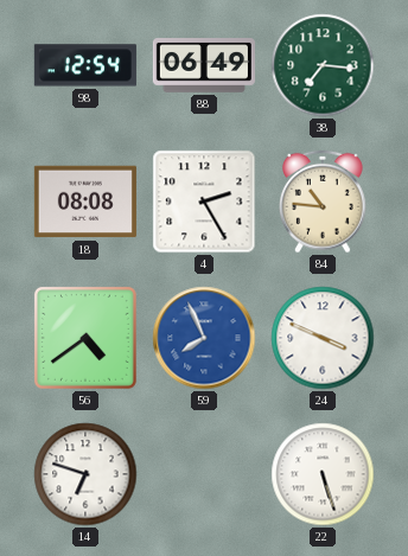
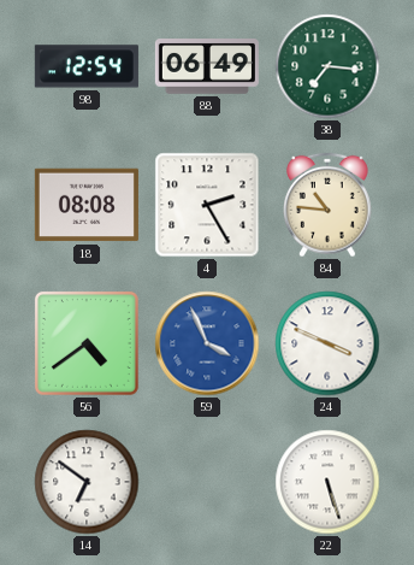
59: 7:56 -> 3:56
14: 6:48 -> 6:51
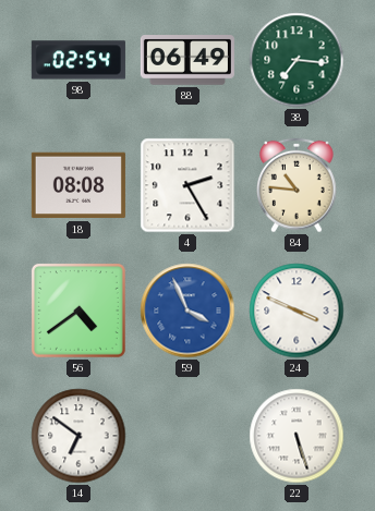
98: 12:54 -> 02:54
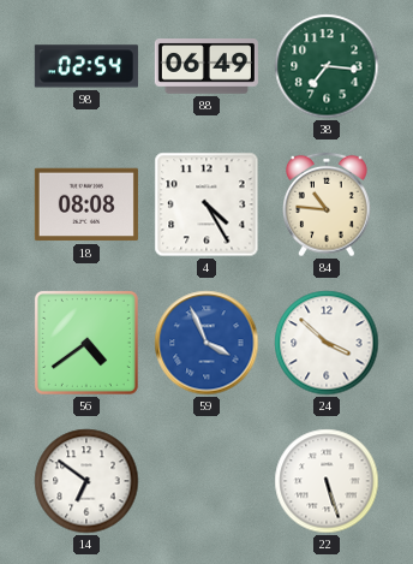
4: 2:25 -> 4:25
24: 3:49 -> 3:52
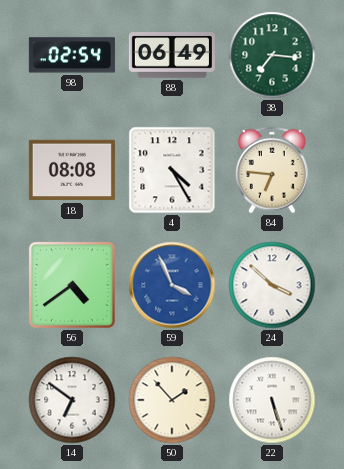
84: 10:46 -> 6:46
50: none -> 1:53
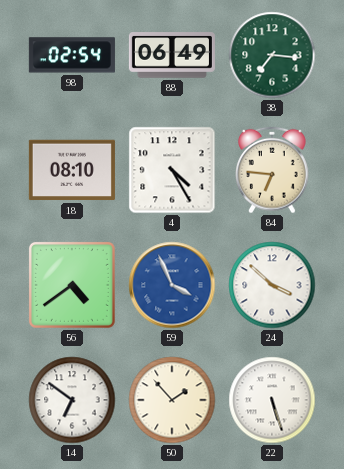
18: 08:08 -> 08:10
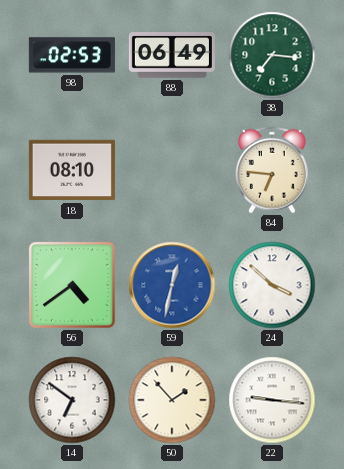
98: 02:54 -> 02:53
4: 4:25 -> none
59: 3:56 -> 12:32
22: 5:27 -> 9:16
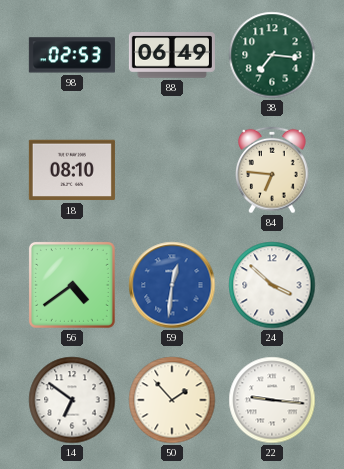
59: 12:32 -> 12:31
